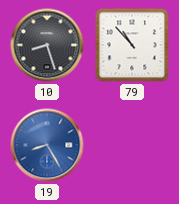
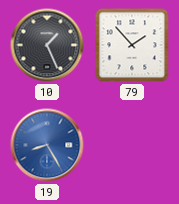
10: 8:27 -> 1:26
79: 10:53 -> 1:53
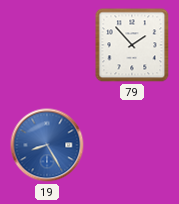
10: 1:26 -> none
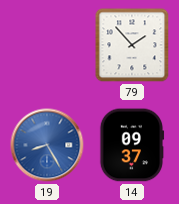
14: none -> 09:37
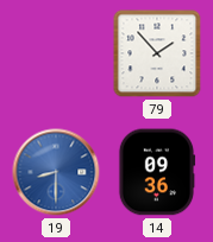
19: 8:25 -> 8:30
14: 09:37 -> 09:36
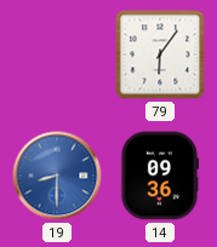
79: 1:53 -> 6:06
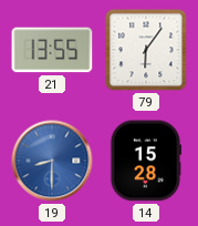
21: none -> 13:55
14: 09:36 -> 15:28
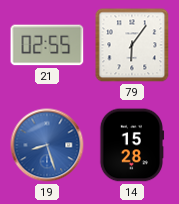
21: 13:55 -> 02:55
19: 8:30 -> 8:27
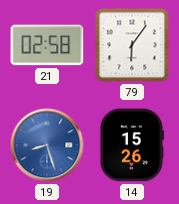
21: 02:55 -> 02:58
14: 15:28 -> 15:26
